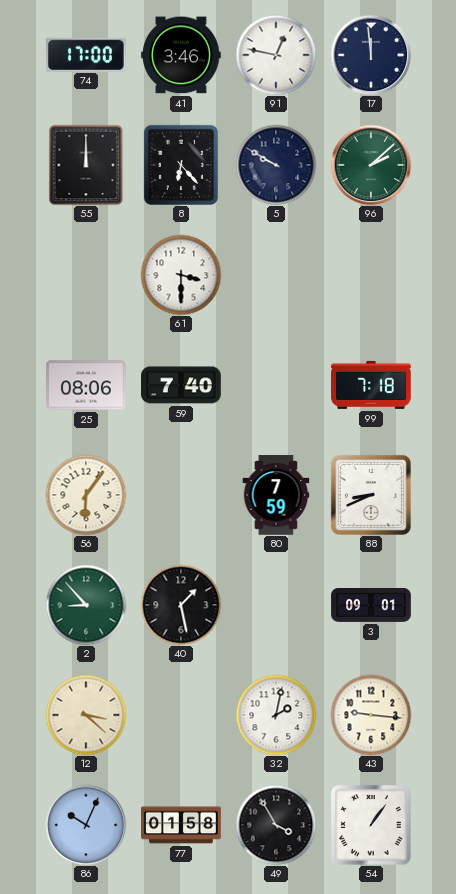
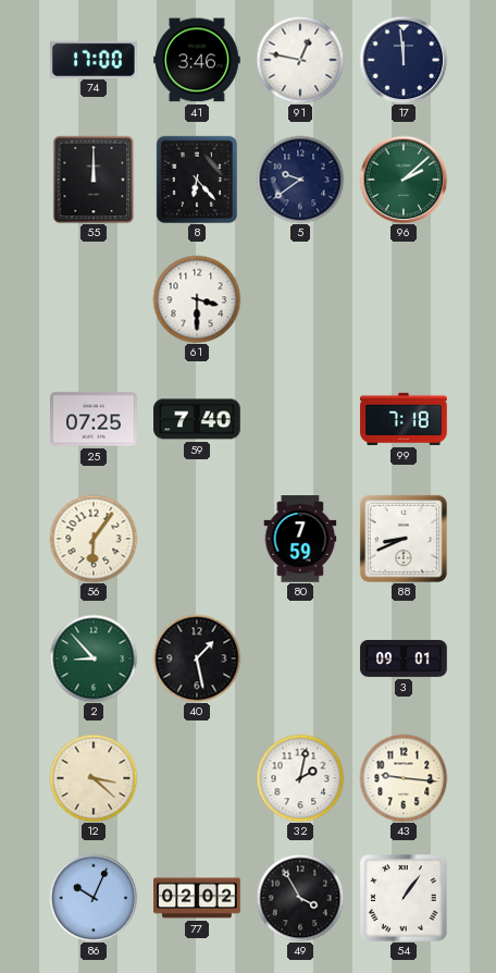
5: 9:50 -> 9:39
25: 08:06 -> 07:25
77: 01:58 -> 02:02
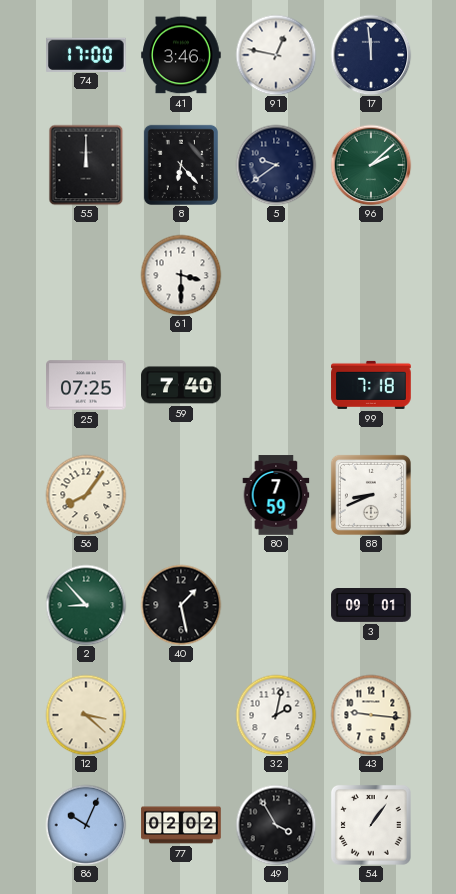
56: 6:06 -> 8:06
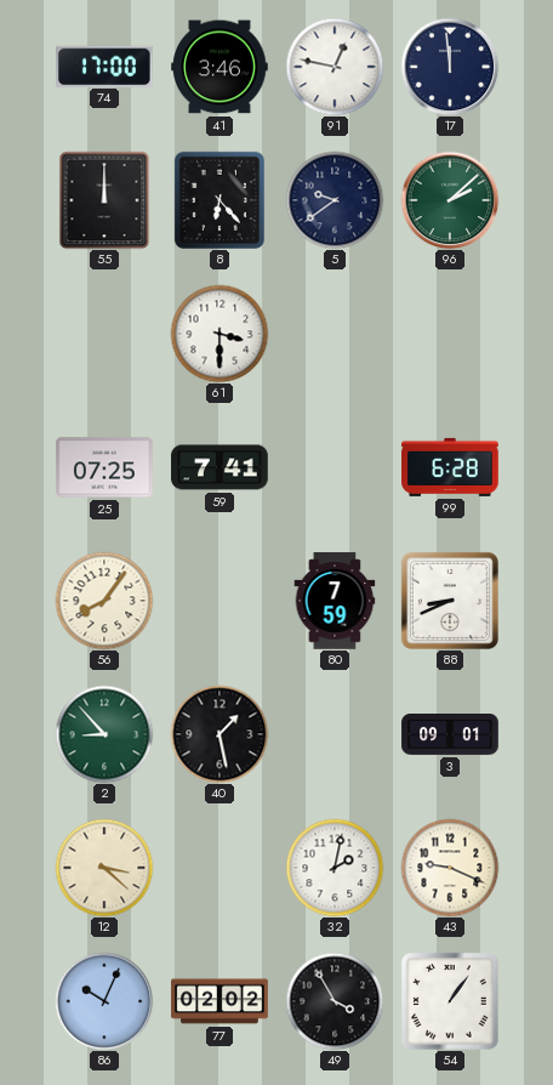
59: 7:40 -> 7:41
99: 7:18 -> 6:28
43: 9:16 -> 9:19
